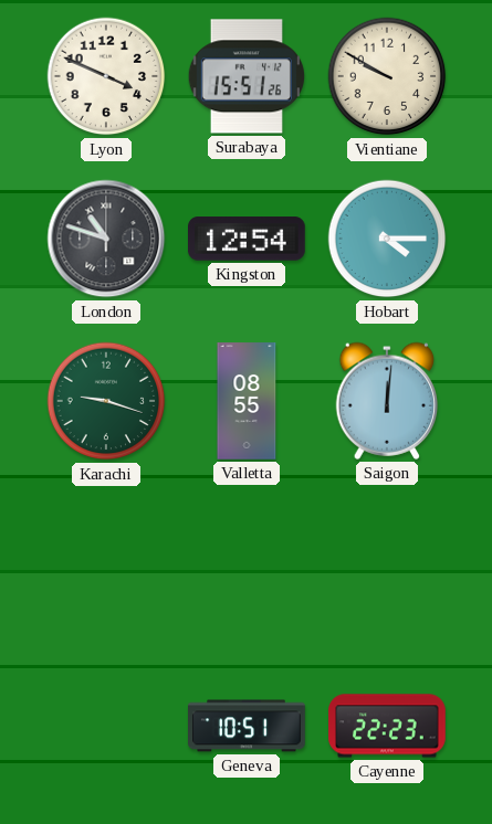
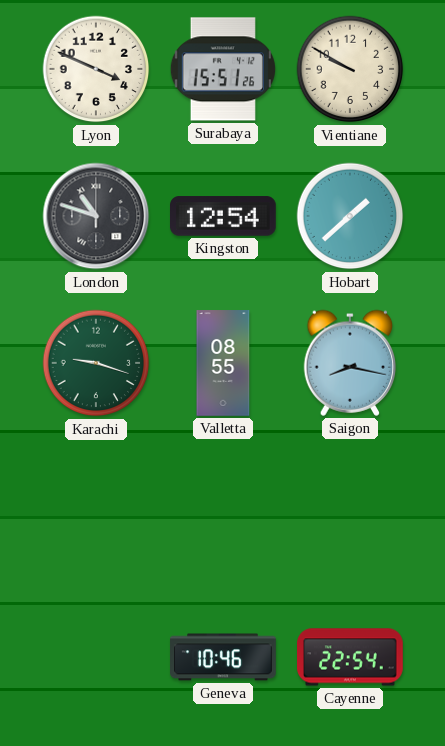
Hobart: 4:15 -> 1:38
Saigon: 12:01 -> 8:17
Geneva: 10:51 -> 10:46
Cayenne: 22:23 -> 22:54
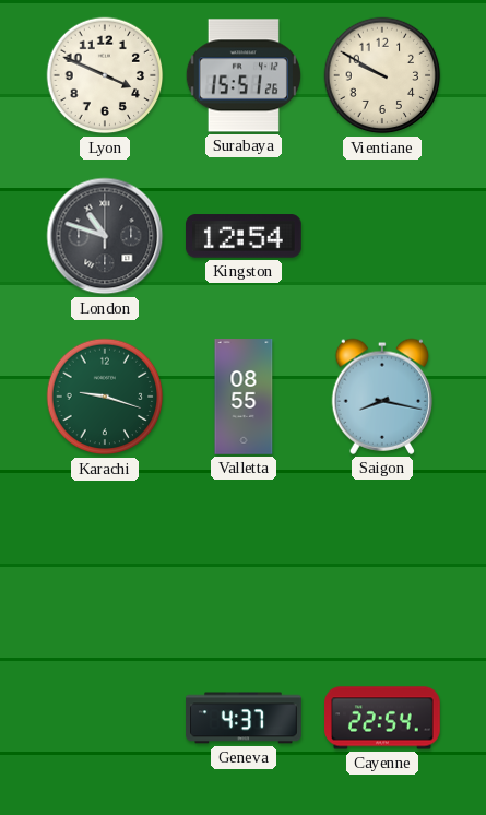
Hobart: 1:38 -> none
Geneva: 10:46 -> 4:37
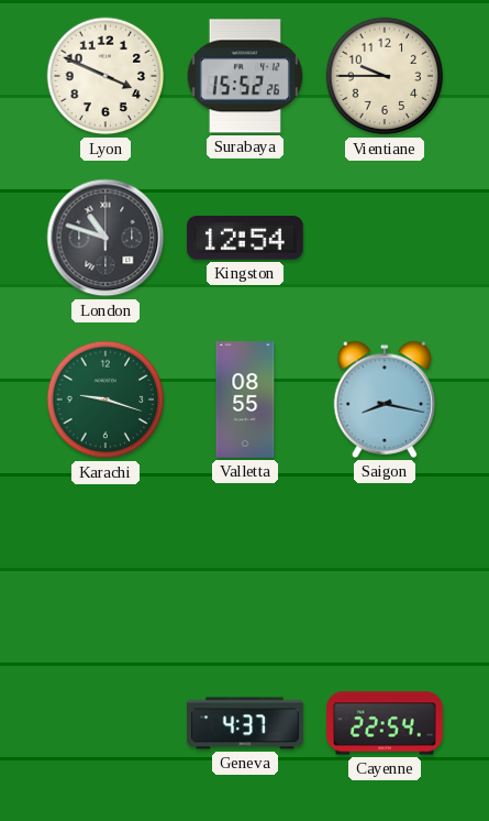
Surabaya: 15:51 -> 15:52
Vientiane: 9:50 -> 9:45
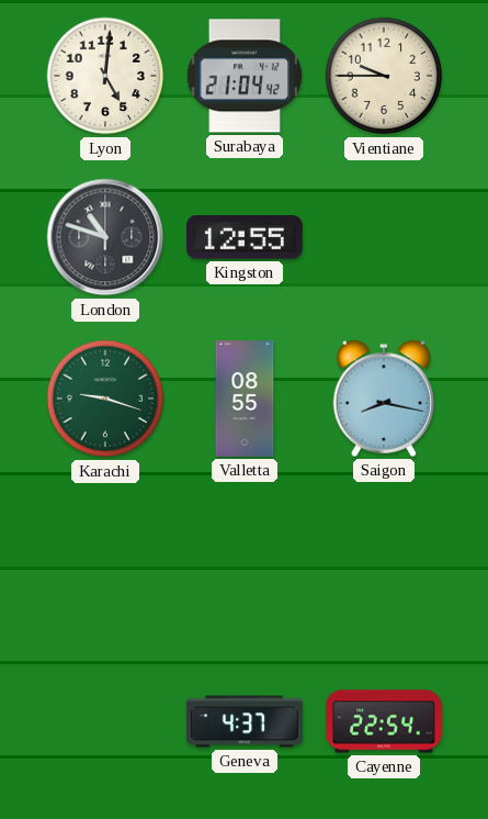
Lyon: 3:49 -> 5:01
Surabaya: 15:52 -> 21:04
Kingston: 12:54 -> 12:55
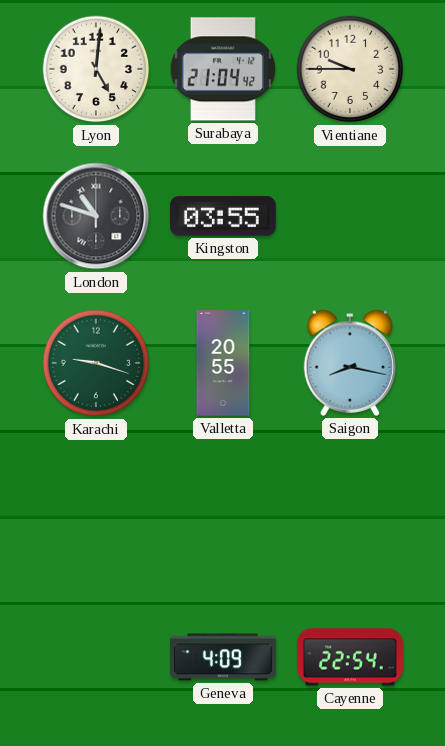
Kingston: 12:55 -> 03:55
Valletta: 08:55 -> 20:55
Geneva: 4:37 -> 4:09
